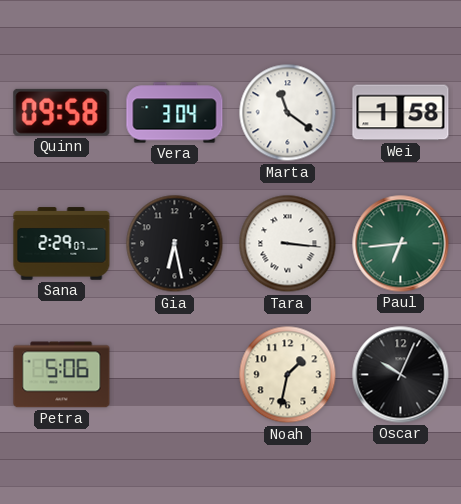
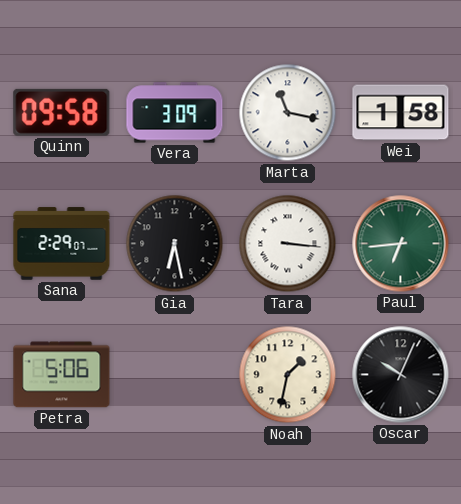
Vera: 3:04 -> 3:09
Marta: 11:21 -> 11:17
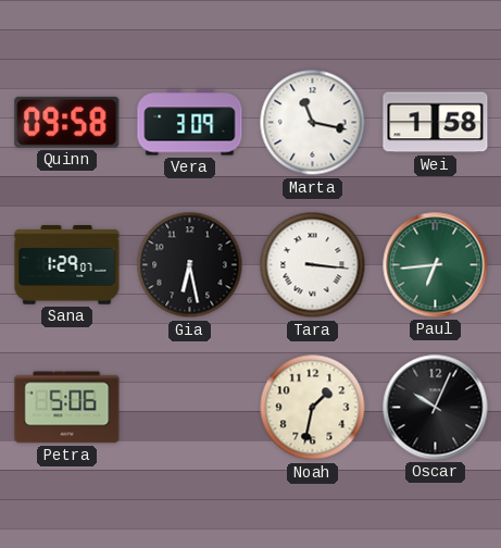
Sana: 2:29 -> 1:29
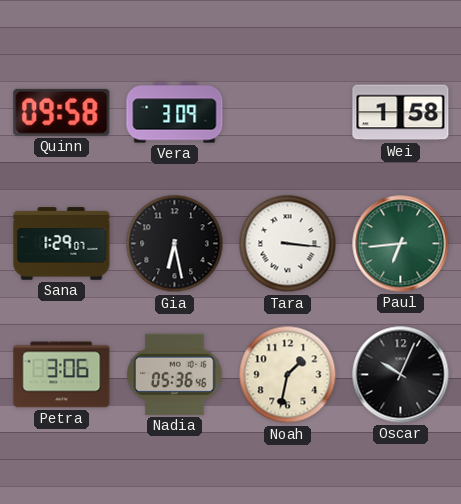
Marta: 11:17 -> none
Petra: 5:06 -> 3:06
Nadia: none -> 05:36
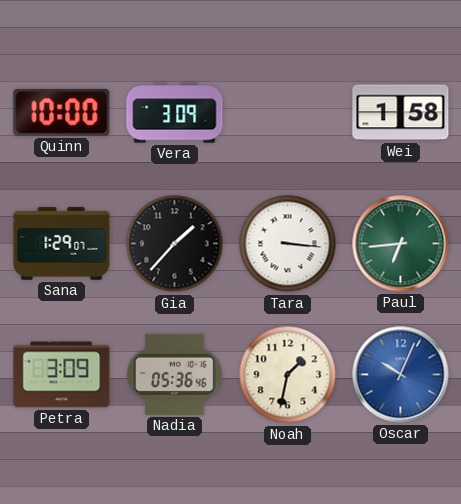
Quinn: 09:58 -> 10:00
Gia: 6:28 -> 1:37
Petra: 3:06 -> 3:09
Oscar dial: black -> blue
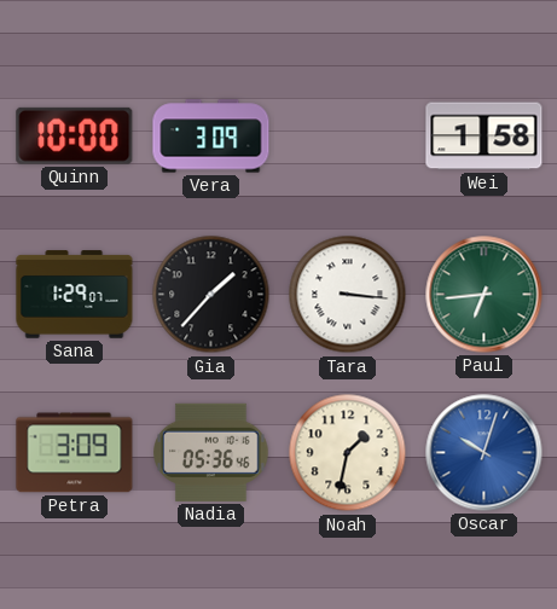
Oscar: 10:04 -> 10:03
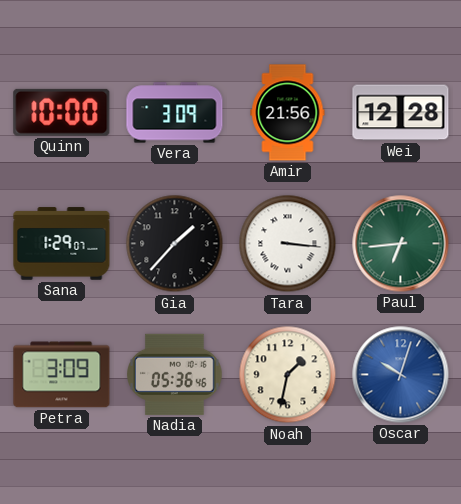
Amir: none -> 21:56
Wei: 1:58 -> 12:28
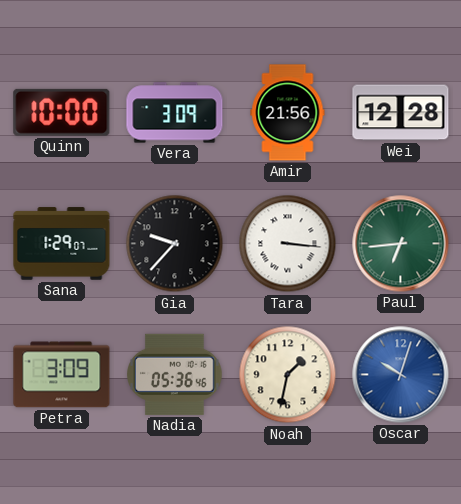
Gia: 1:37 -> 9:37
